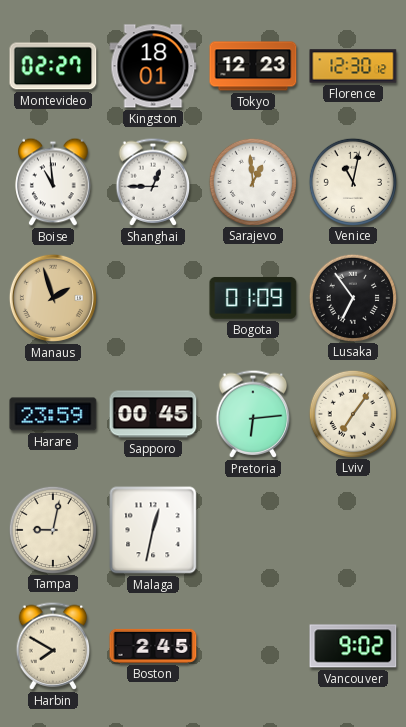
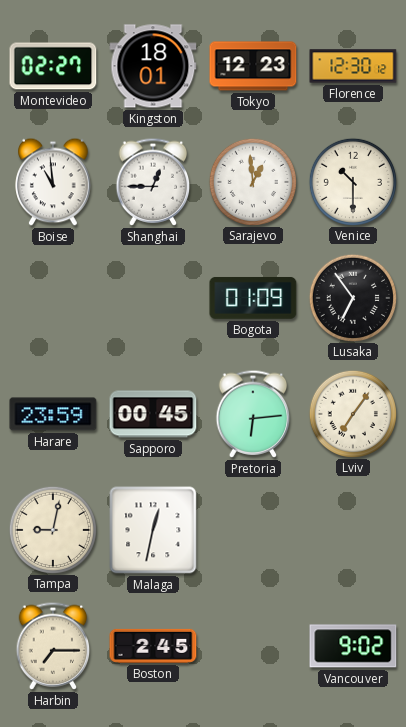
Venice: 11:02 -> 10:30
Manaus: 1:57 -> none
Harbin: 7:50 -> 7:15
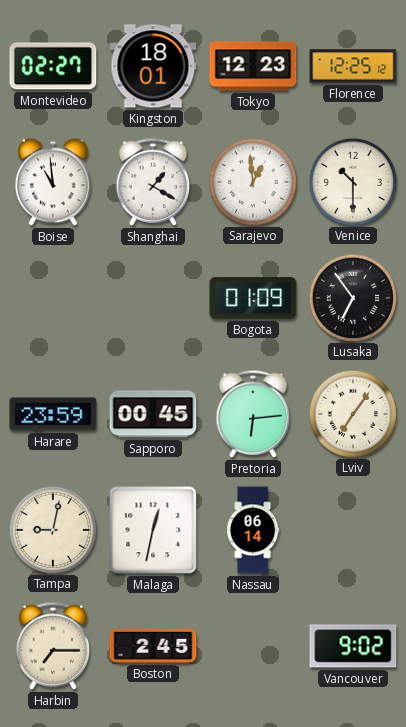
Florence: 12:30 -> 12:25
Shanghai: 12:45 -> 1:20
Nassau: none -> 06:14
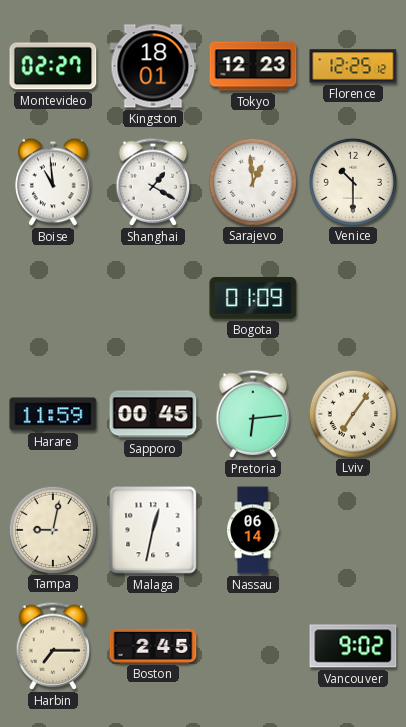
Lusaka: 6:54 -> none
Harare: 23:59 -> 11:59
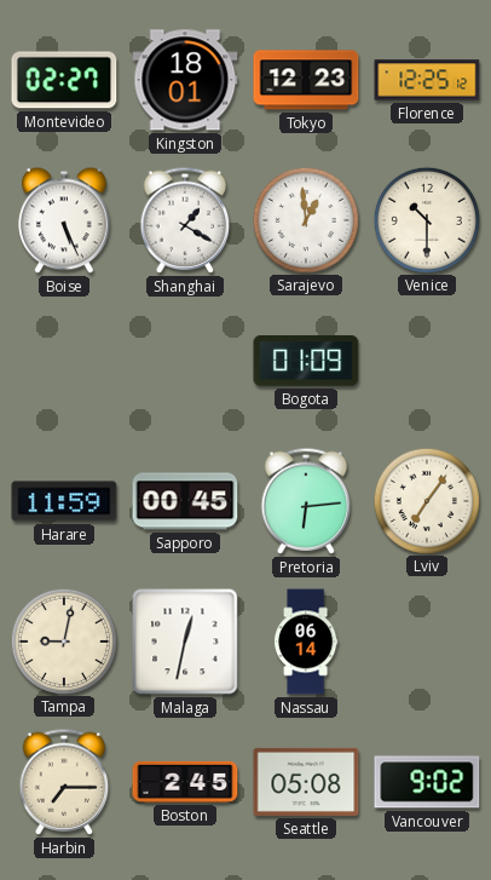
Boise: 10:59 -> 5:26
Seattle: none -> 05:08
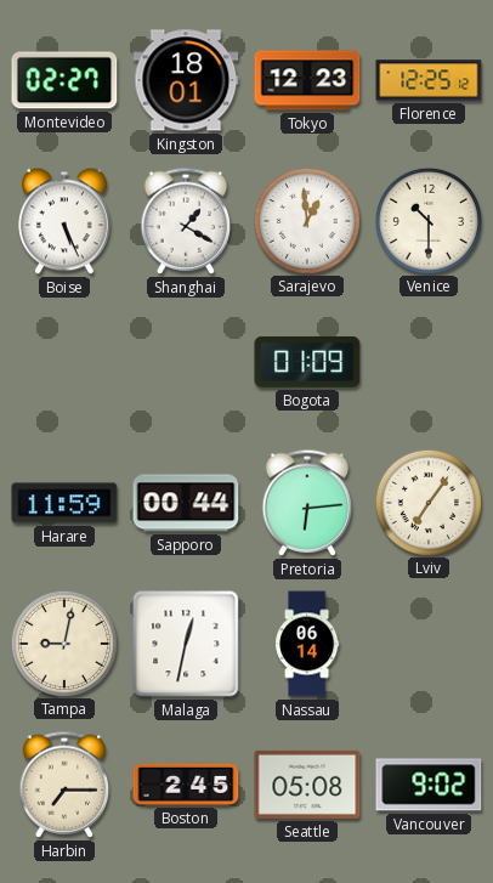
Sapporo: 00:45 -> 00:44
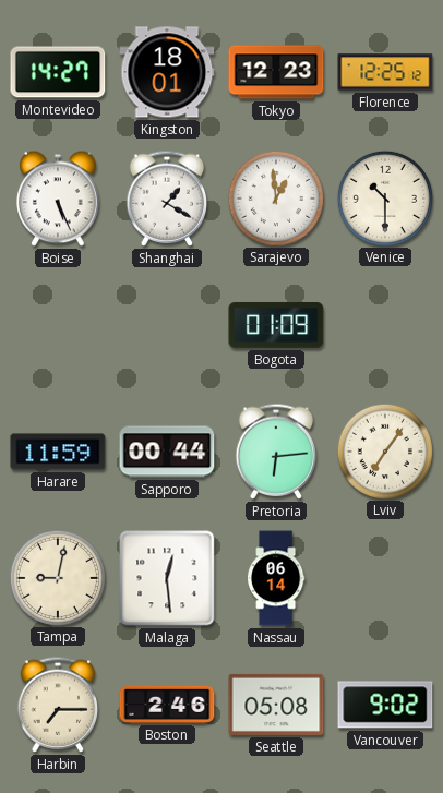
Montevideo: 02:27 -> 14:27
Malaga: 12:32 -> 12:29
Boston: 2:45 -> 2:46
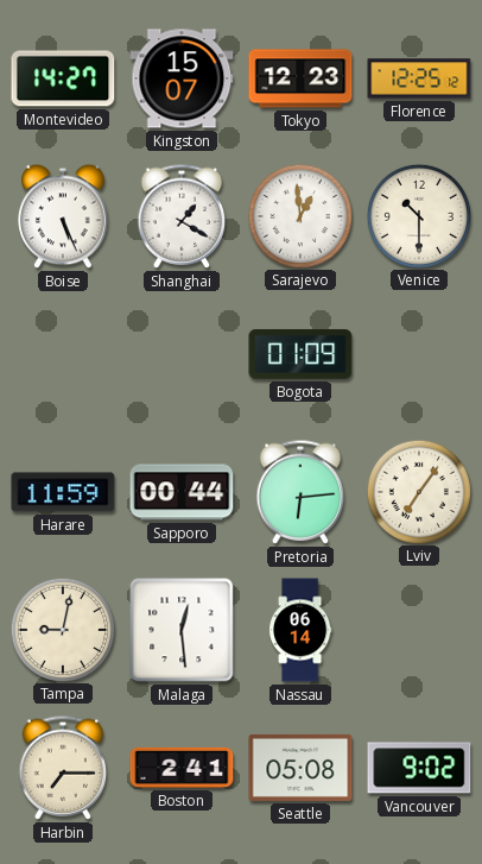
Kingston: 18:01 -> 15:07
Boston: 2:46 -> 2:41
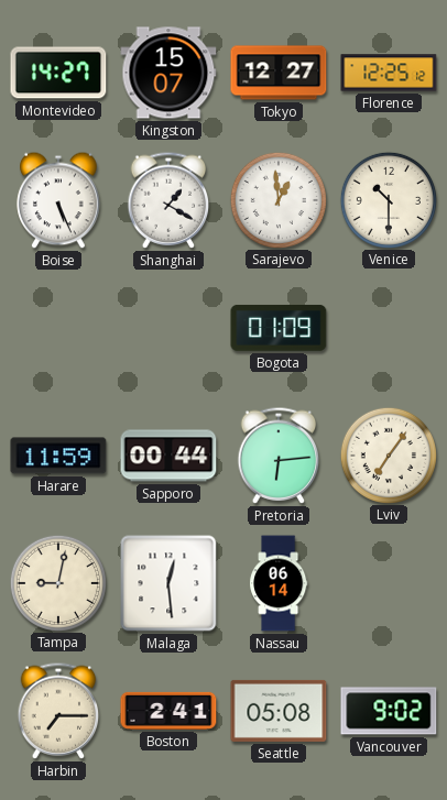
Tokyo: 12:23 -> 12:27
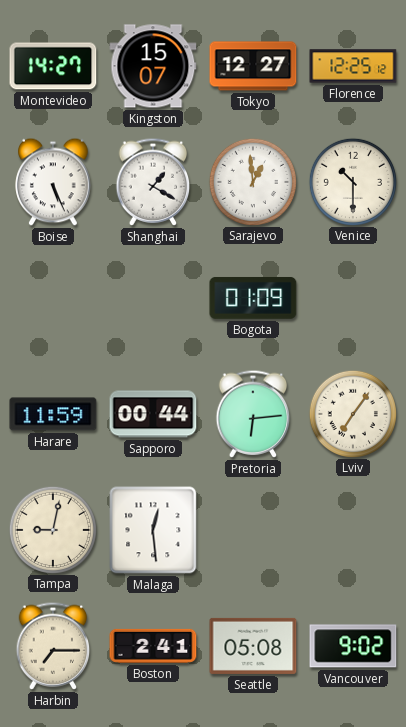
Nassau: 06:14 -> none
